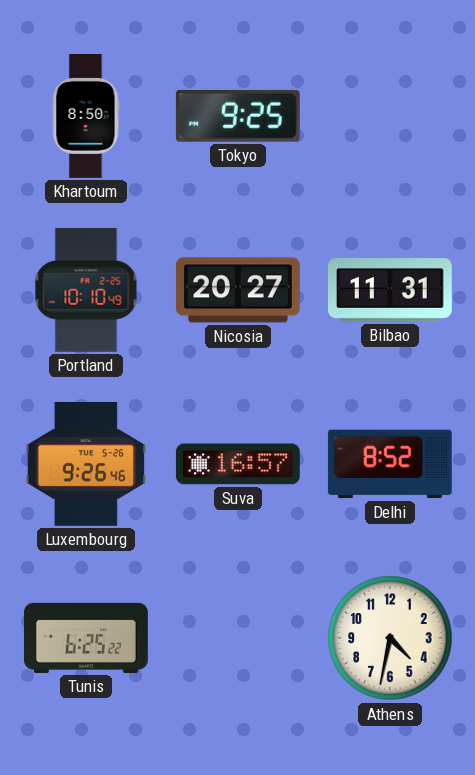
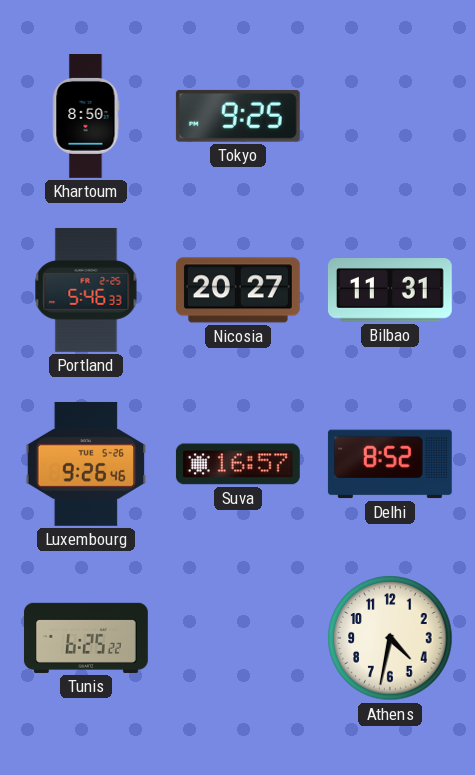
Portland: 10:10 -> 5:46
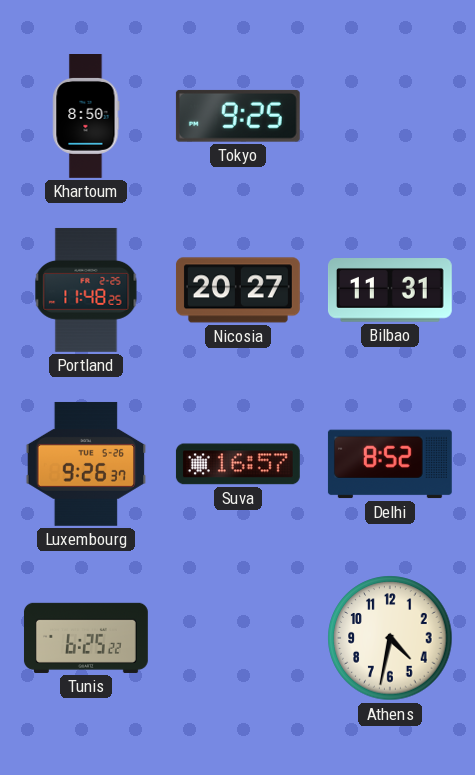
Portland: 5:46 -> 11:48
Luxembourg: 9:26:46 -> 9:26:37
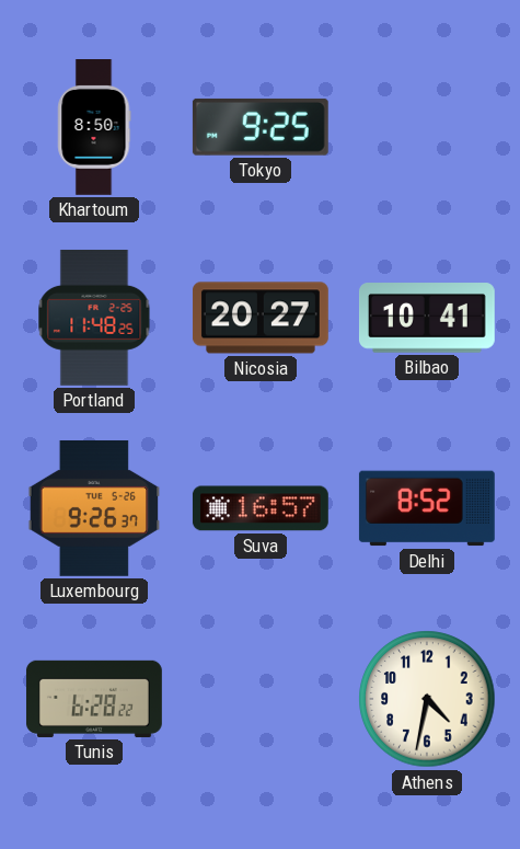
Bilbao: 11:31 -> 10:41
Tunis: 6:25 -> 6:28
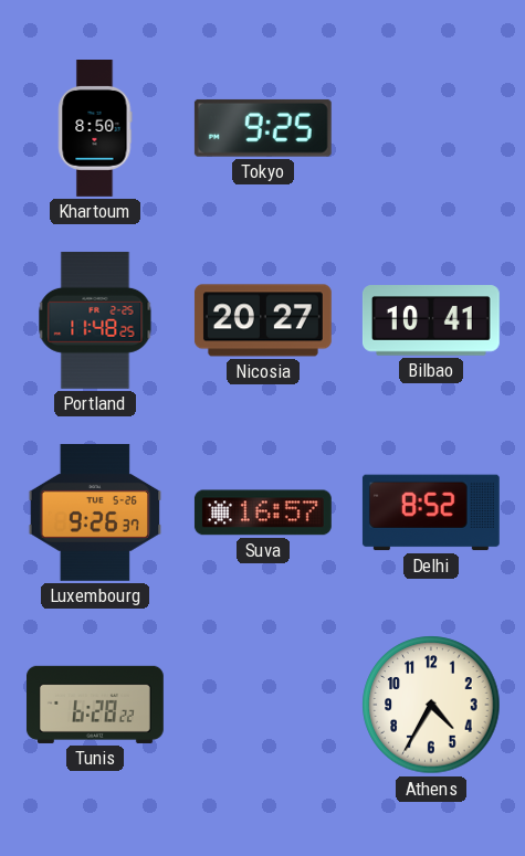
Athens: 4:32 -> 4:35
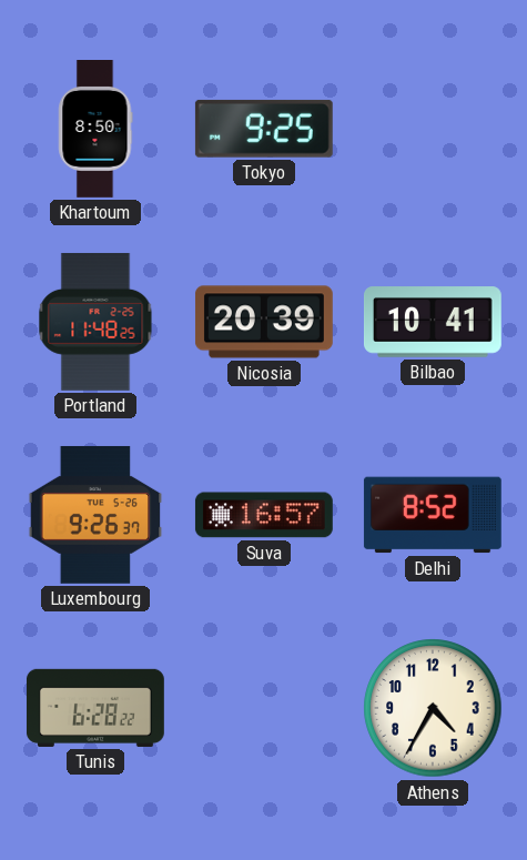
Nicosia: 20:27 -> 20:39
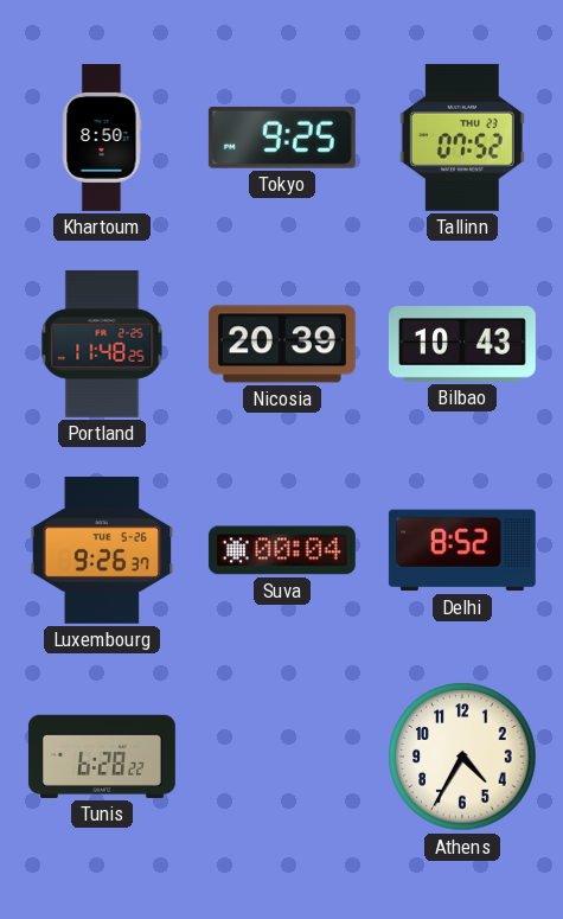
Tallinn: none -> 07:52
Bilbao: 10:41 -> 10:43
Suva: 16:57 -> 00:04
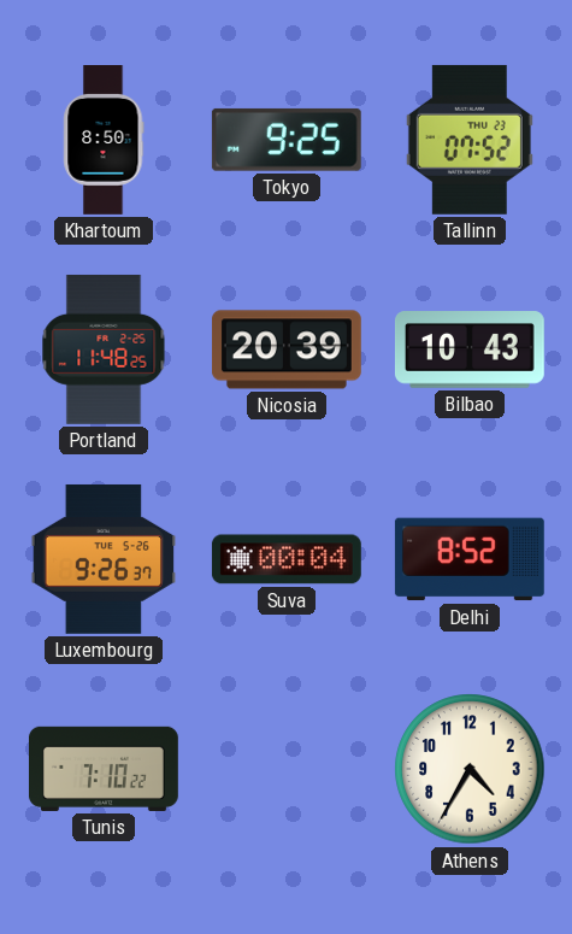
Tunis: 6:28 -> 7:10
